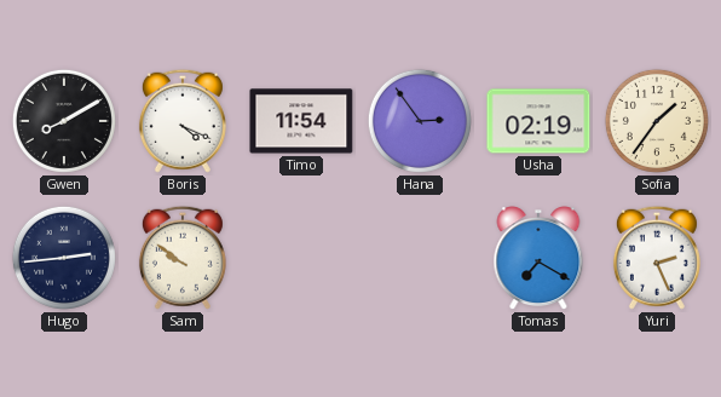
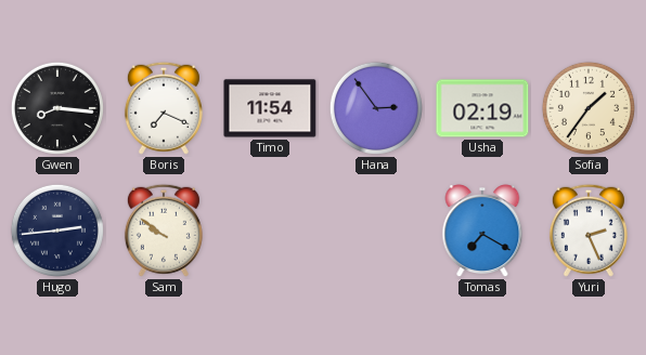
Gwen: 8:10 -> 8:16
Boris: 4:19 -> 7:19
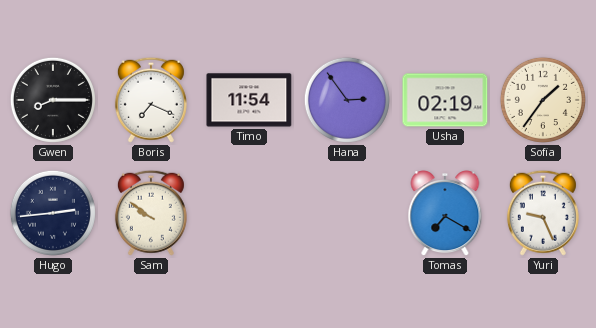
Gwen: 8:16 -> 8:15
Yuri: 2:26 -> 9:26
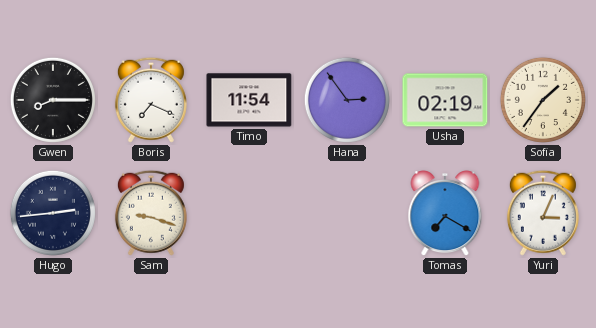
Sam: 9:51 -> 9:18
Yuri: 9:26 -> 3:04
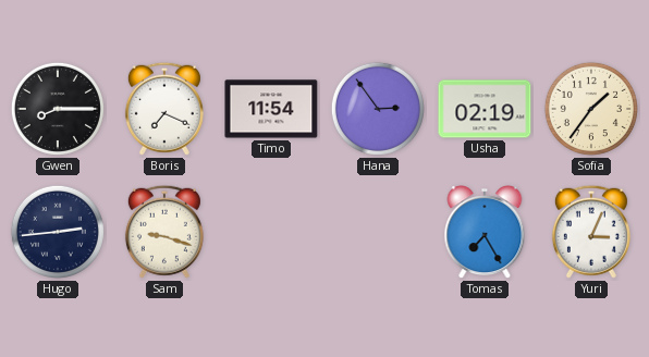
Tomas: 7:20 -> 7:25
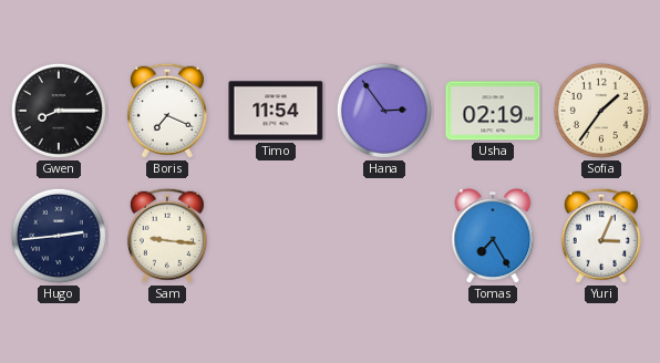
Sam: 9:18 -> 9:16
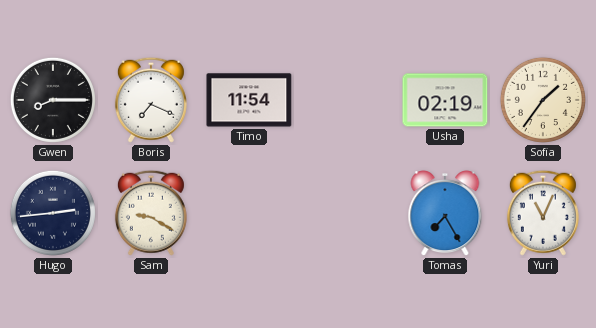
Hana: 2:54 -> none
Sam: 9:16 -> 9:20
Yuri: 3:04 -> 11:04
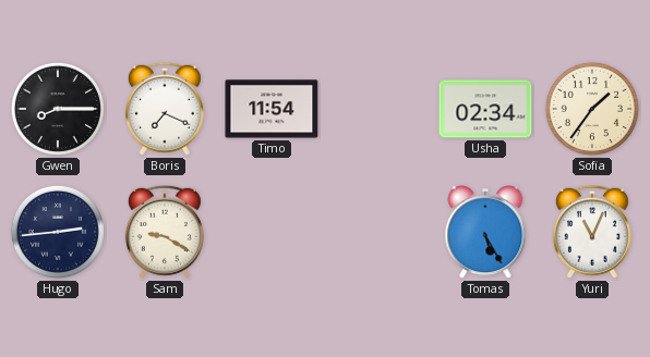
Usha: 02:19 -> 02:34
Tomas: 7:25 -> 5:25
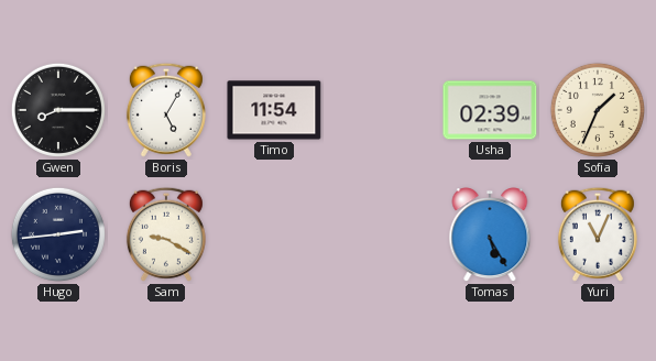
Boris: 7:19 -> 5:05
Usha: 02:34 -> 02:39
Sofia: 1:36 -> 1:34
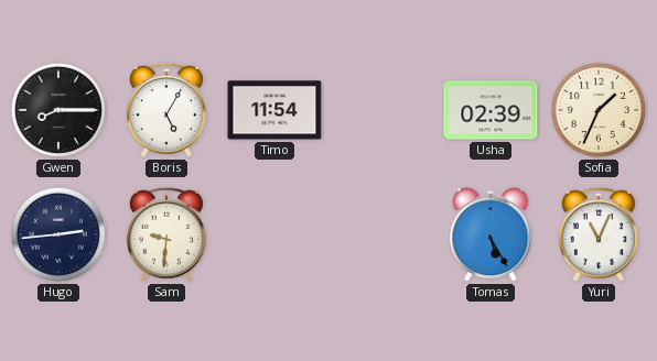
Sam: 9:20 -> 9:31
